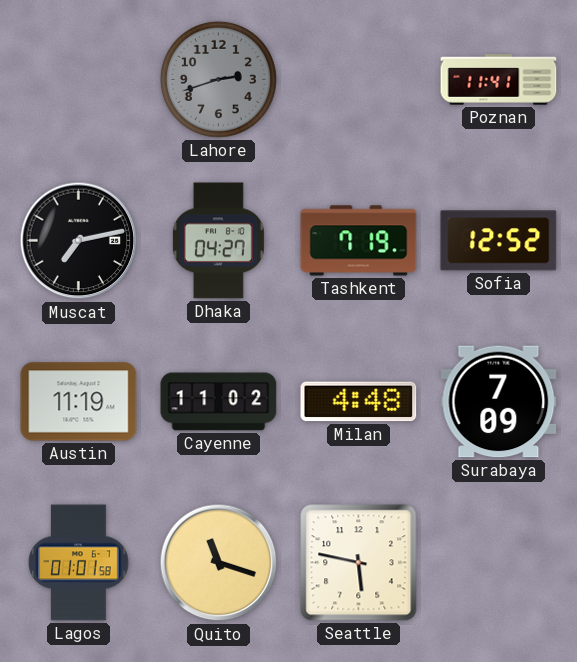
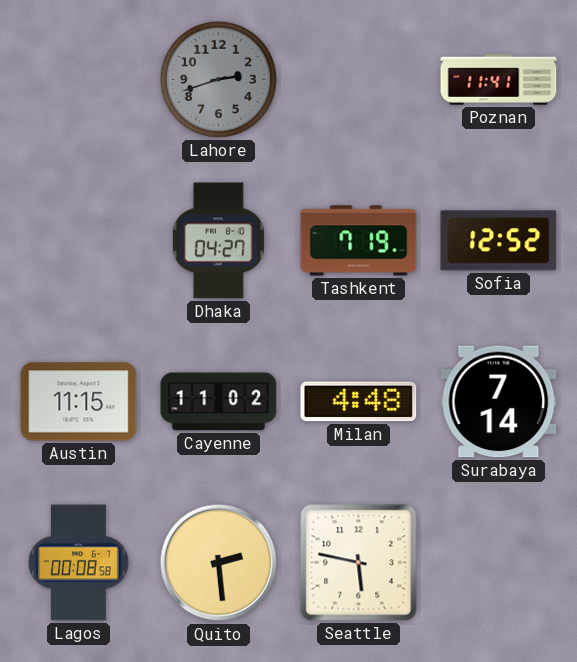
Muscat: 7:13 -> none
Austin: 11:19 -> 11:15
Surabaya: 7:09 -> 7:14
Lagos: 01:01 -> 00:08
Quito: 11:18 -> 2:29
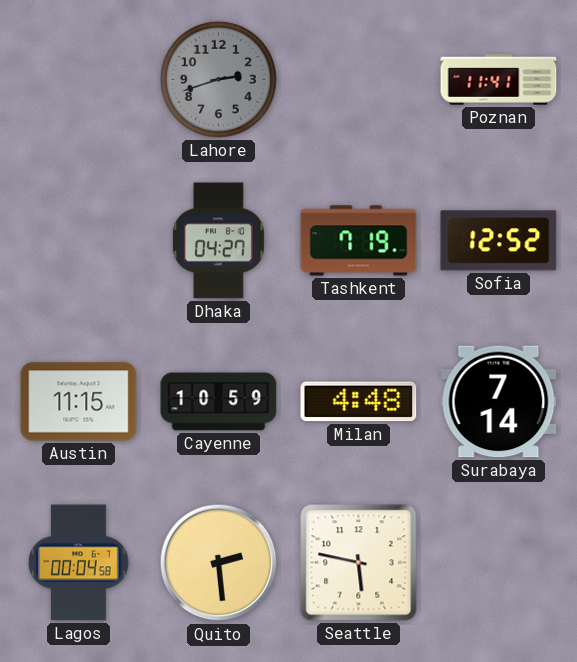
Cayenne: 11:02 -> 10:59
Lagos: 00:08 -> 00:04
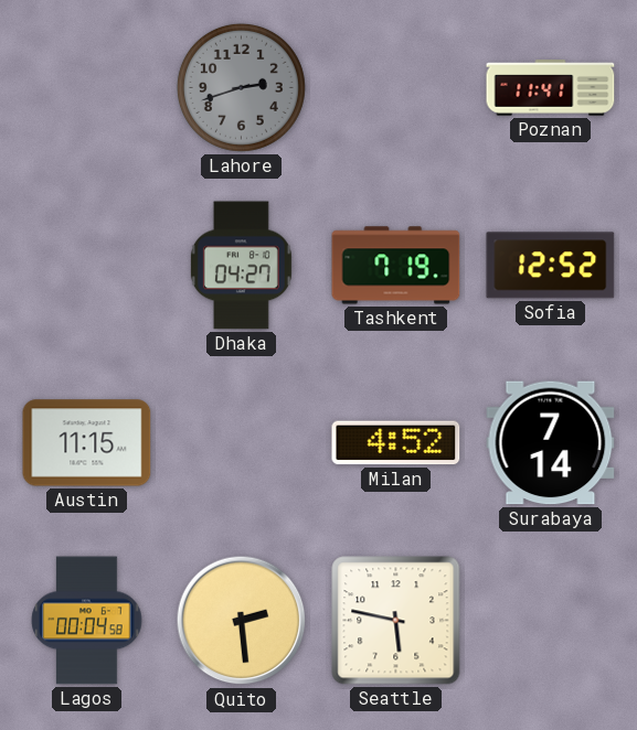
Cayenne: 10:59 -> none
Milan: 4:48 -> 4:52
